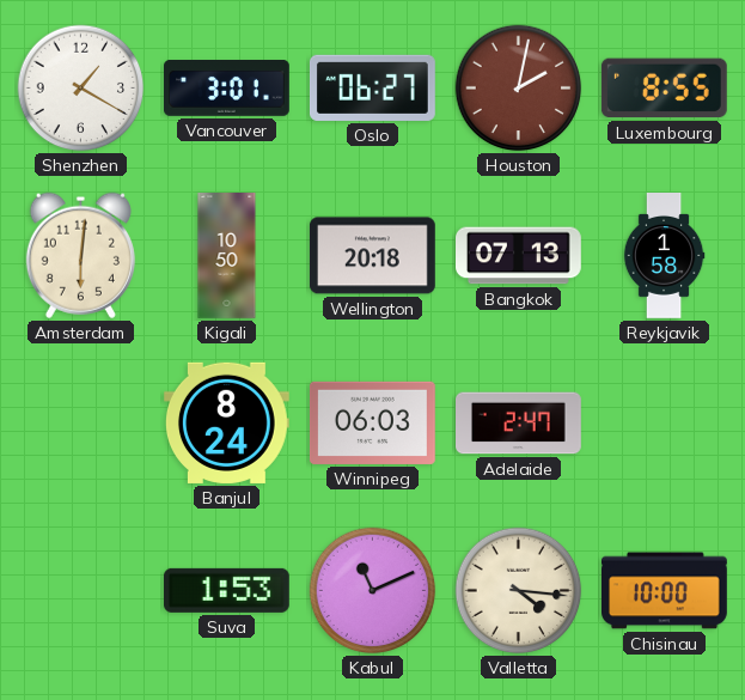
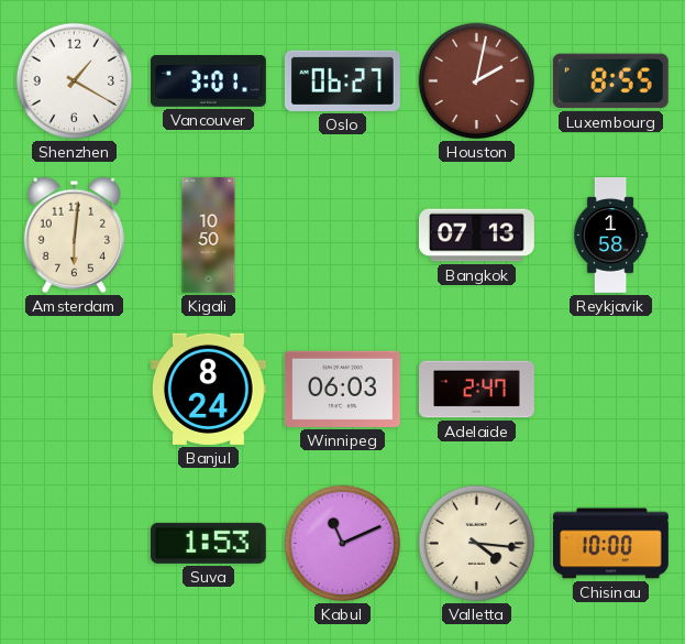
Wellington: 20:18 -> none
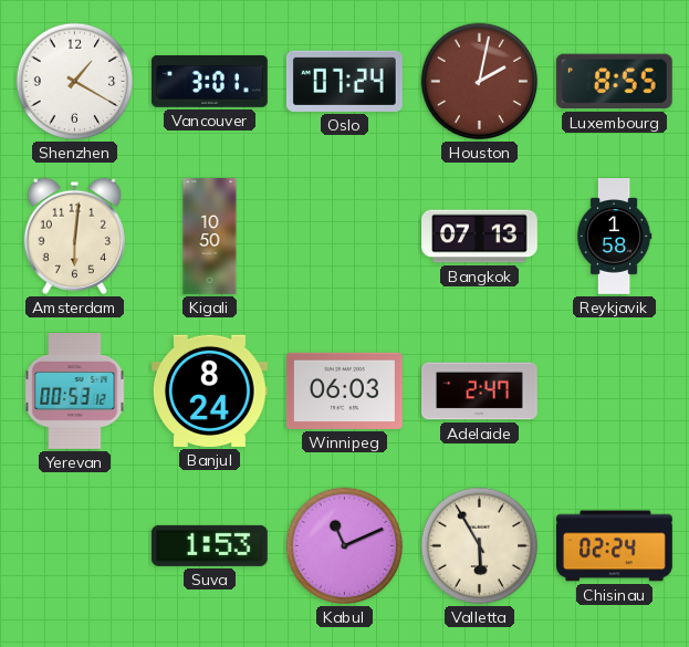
Oslo: 06:27 -> 07:24
Yerevan: none -> 00:53
Valletta: 4:16 -> 5:55
Chisinau: 10:00 -> 02:24
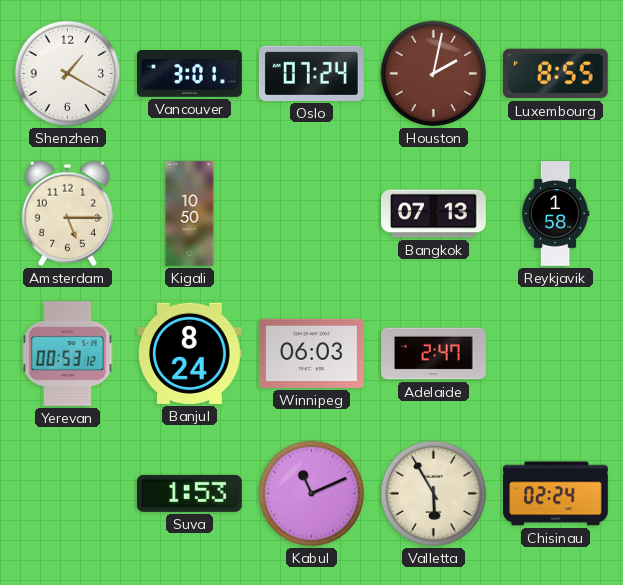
Amsterdam: 6:01 -> 5:15
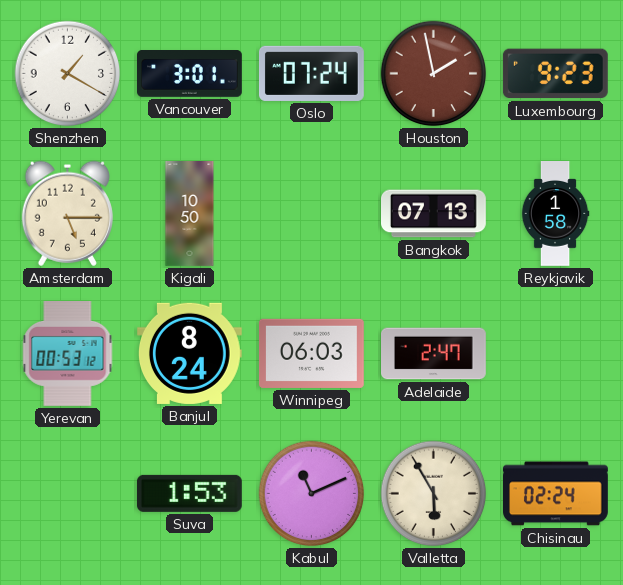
Houston: 2:02 -> 1:58
Luxembourg: 8:55 -> 9:23
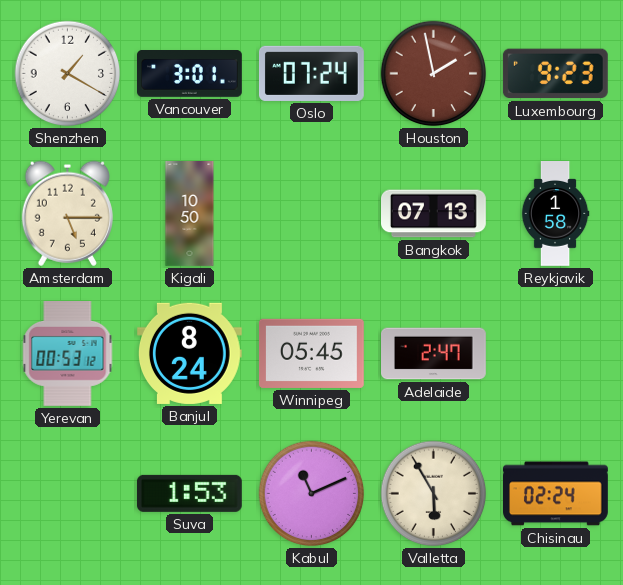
Winnipeg: 06:03 -> 05:45
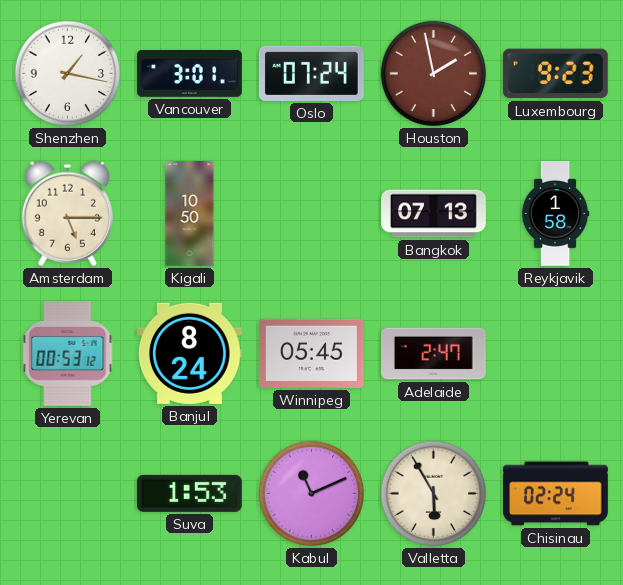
Shenzhen: 1:20 -> 1:17
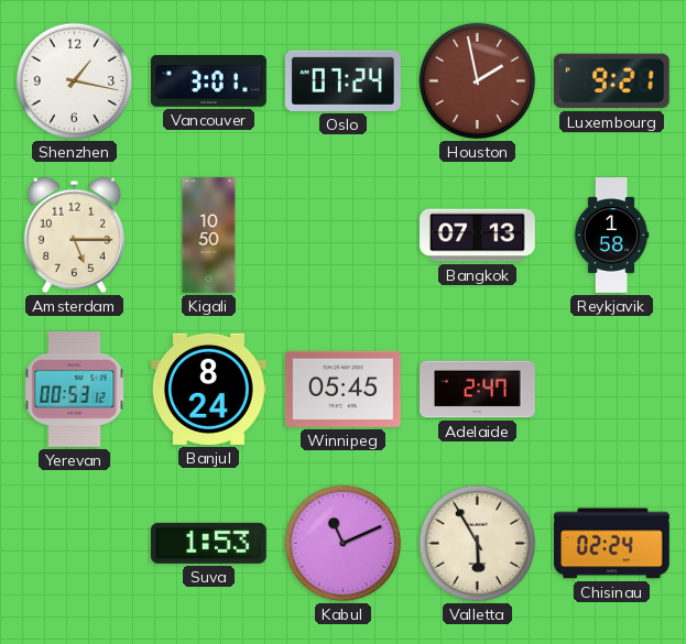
Luxembourg: 9:23 -> 9:21
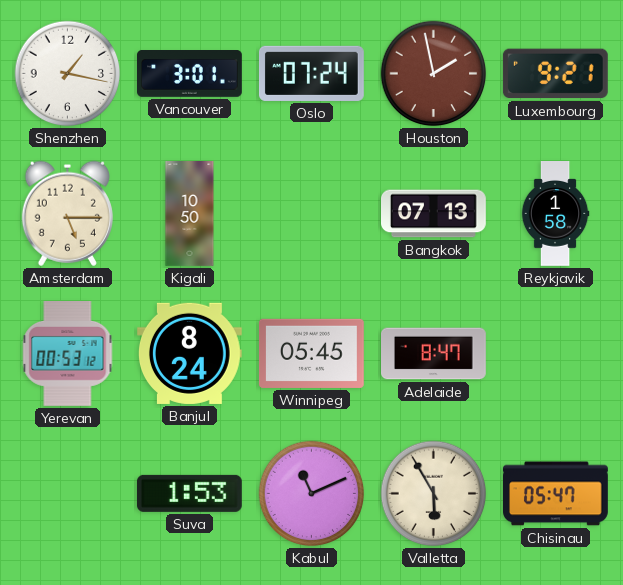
Adelaide: 2:47 -> 8:47
Chisinau: 02:24 -> 05:47
